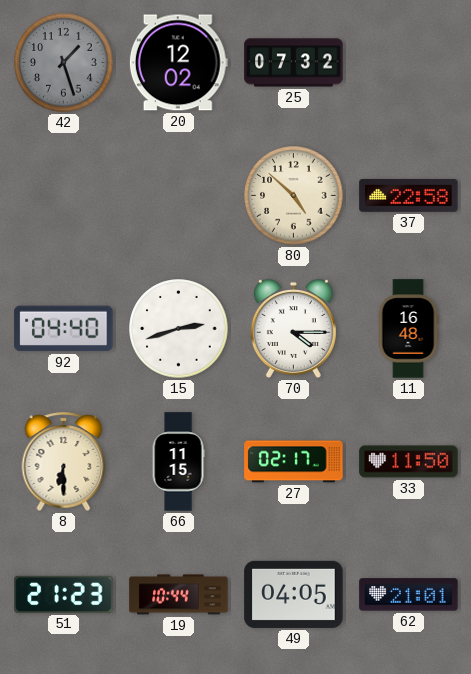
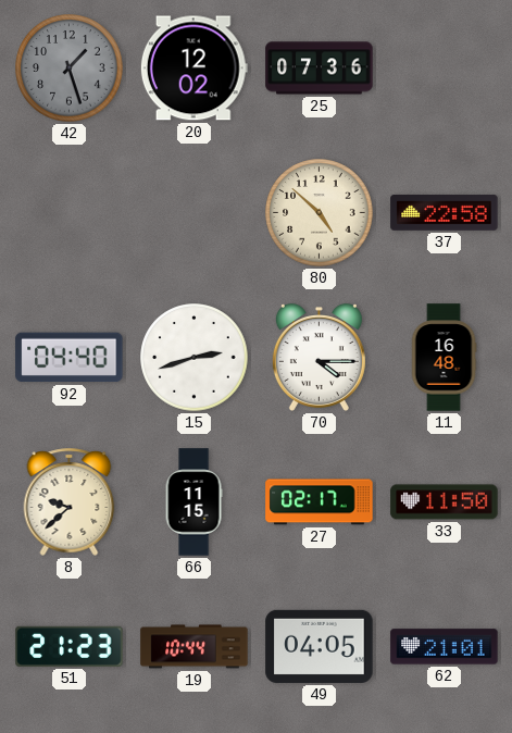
25: 07:32 -> 07:36
8: 6:30 -> 9:38
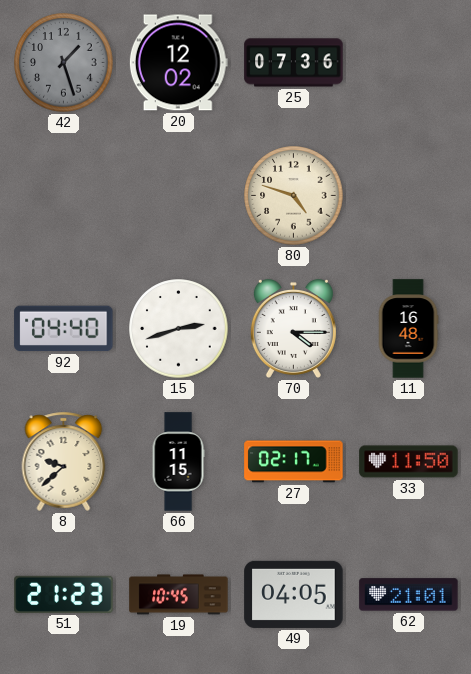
80: 4:52 -> 4:48
37: 22:58 -> none
19: 10:44 -> 10:45
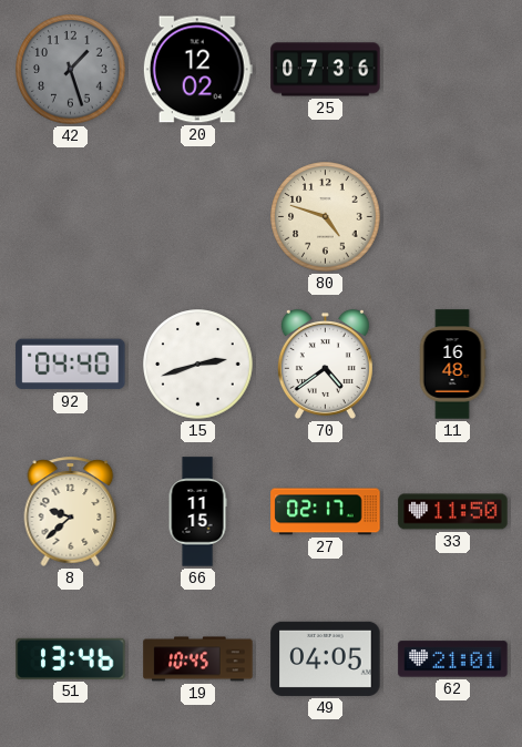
70: 4:15 -> 4:39
51: 21:23 -> 13:46
